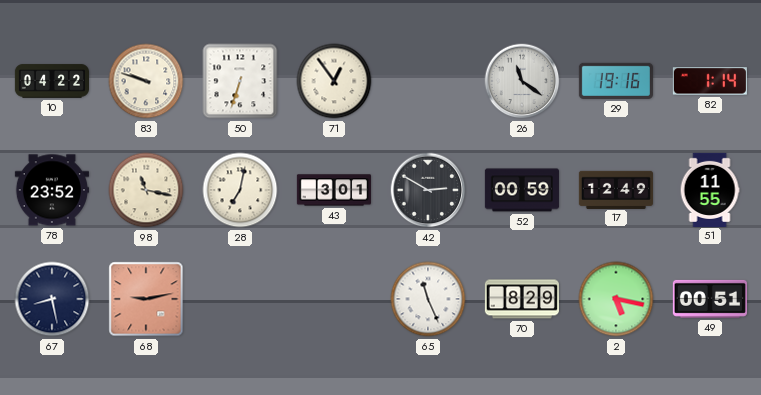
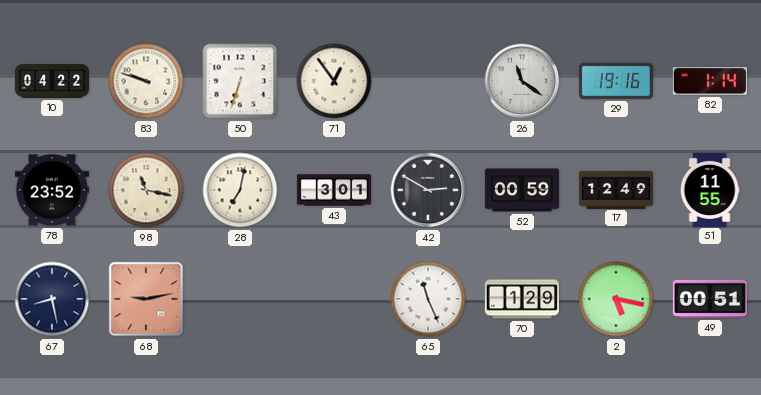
70: 8:29 -> 1:29
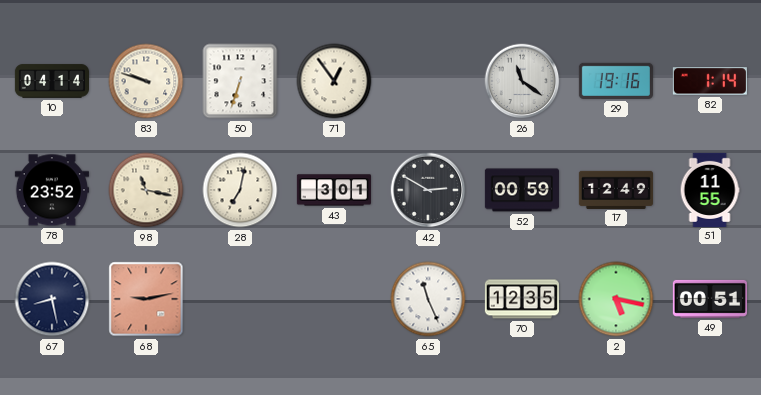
10: 04:22 -> 04:14
70: 1:29 -> 12:35
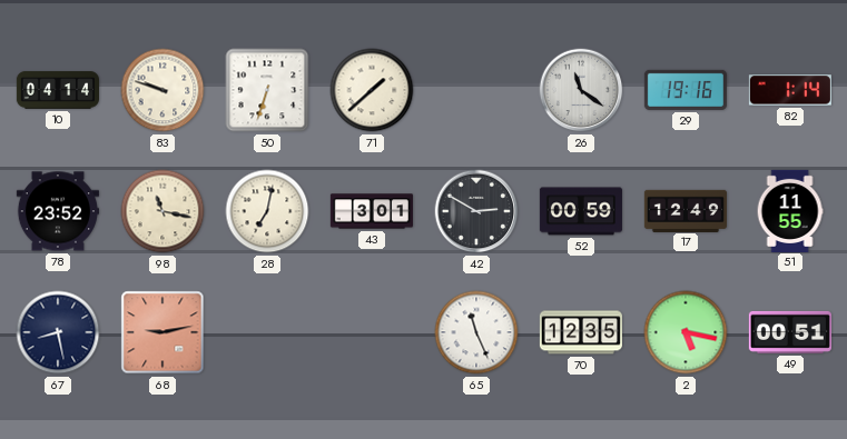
71: 12:54 -> 1:38
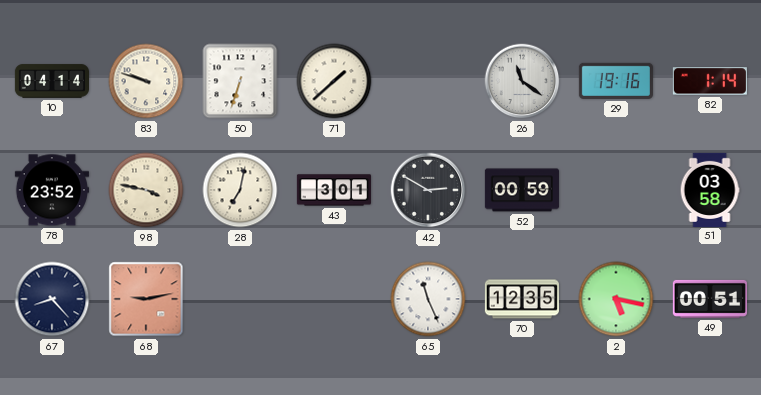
98: 11:17 -> 3:47
17: 12:49 -> none
51: 11:55 -> 03:58
67: 8:28 -> 8:23
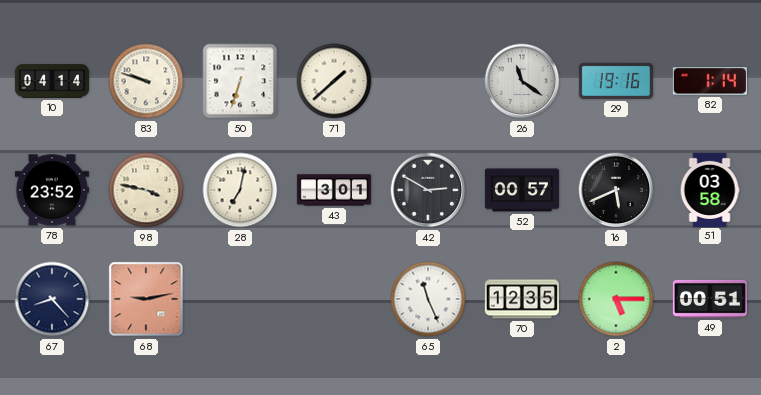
52: 00:59 -> 00:57
16: none -> 5:41
2: 5:17 -> 5:15
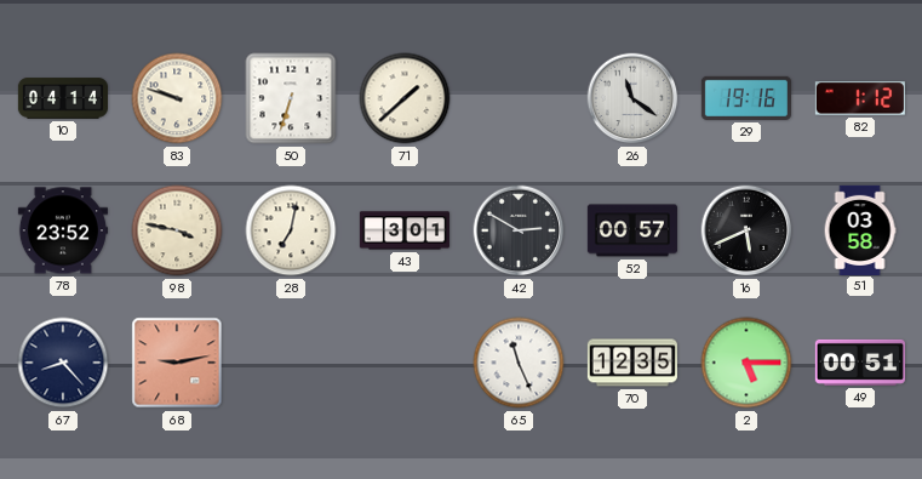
82: 1:14 -> 1:12
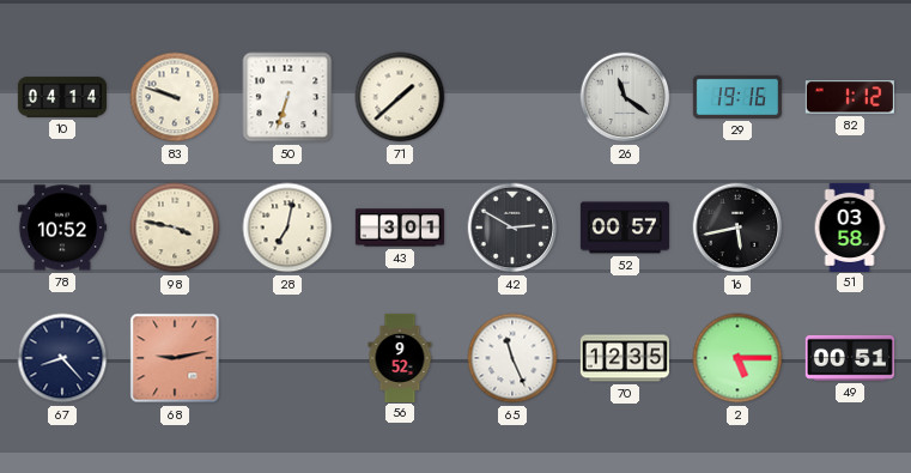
78: 23:52 -> 10:52
16: 5:41 -> 5:43
56: none -> 9:52
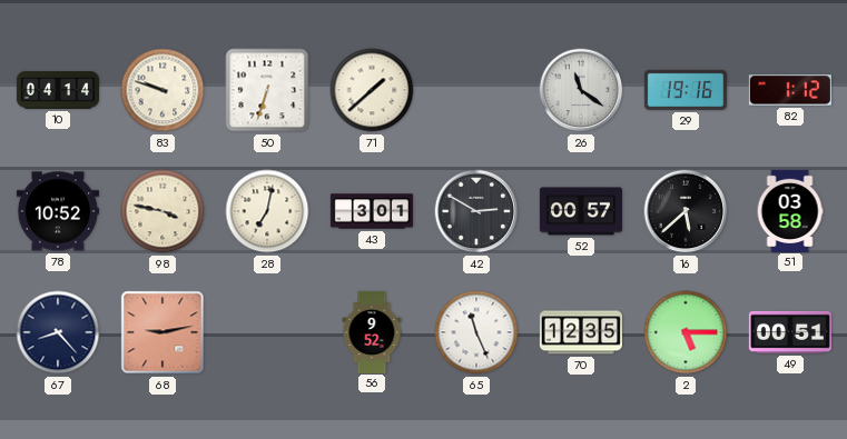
16: 5:43 -> 5:38
